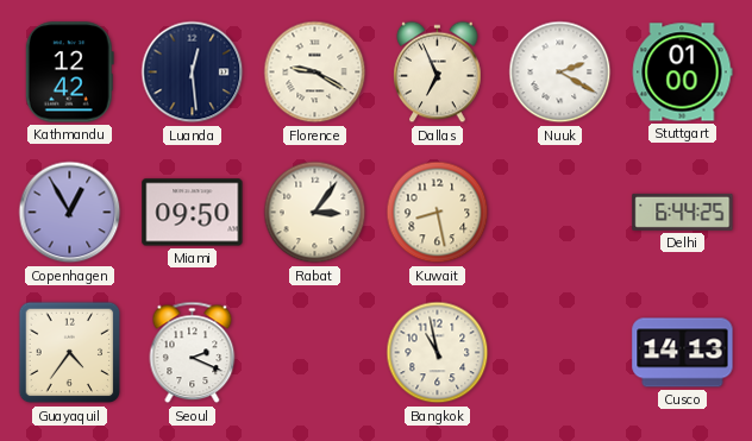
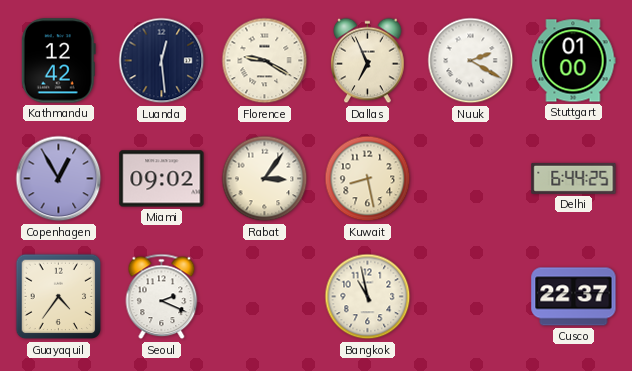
Miami: 09:50 -> 09:02
Cusco: 14:13 -> 22:37
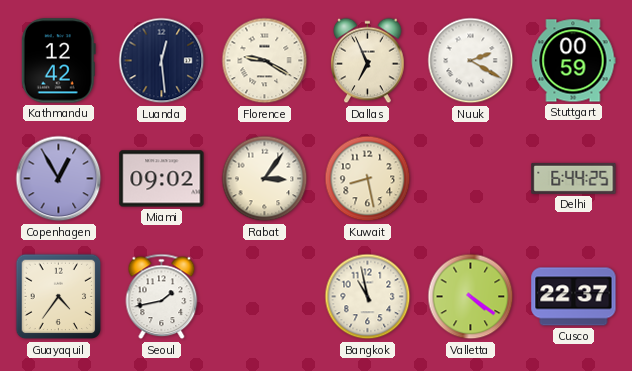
Stuttgart: 01:00 -> 00:59
Seoul: 2:19 -> 1:43
Valletta: none -> 4:21
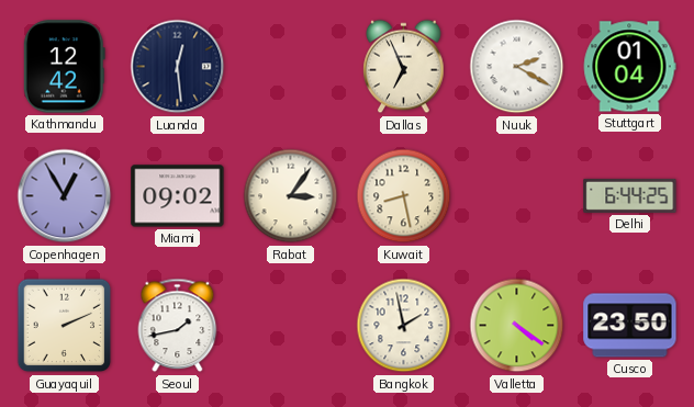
Florence: 9:20 -> none
Stuttgart: 00:59 -> 01:04
Guayaquil: 4:36 -> 2:11
Bangkok: 10:58 -> 1:58
Cusco: 22:37 -> 23:50
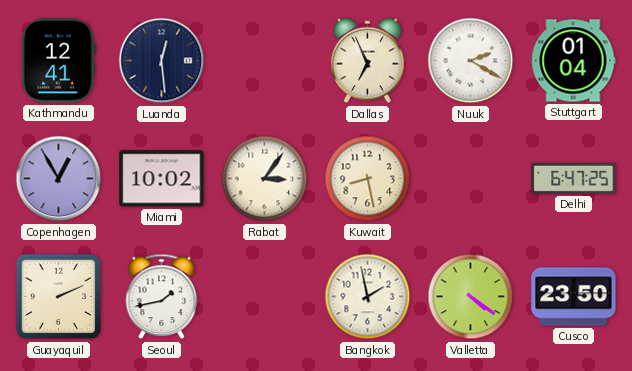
Kathmandu: 12:42 -> 12:41
Miami: 09:02 -> 10:02
Delhi: 6:44 -> 6:47
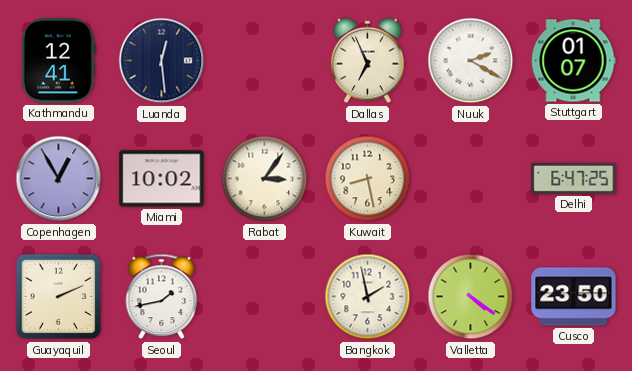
Stuttgart: 01:04 -> 01:07
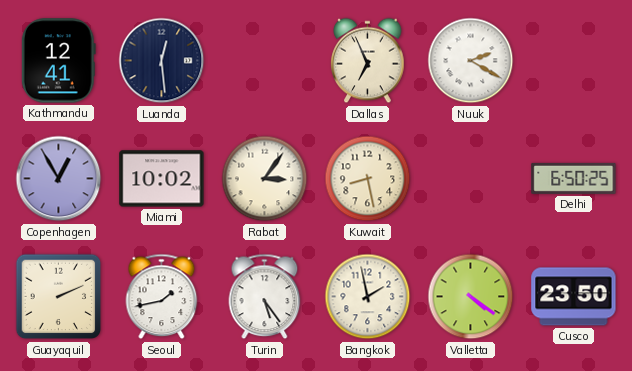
Stuttgart: 01:07 -> none
Delhi: 6:47 -> 6:50
Turin: none -> 5:24
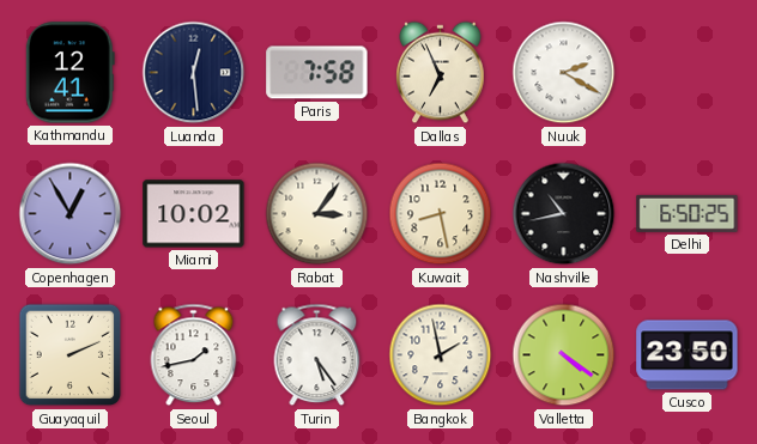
Paris: none -> 7:58
Nashville: none -> 10:43
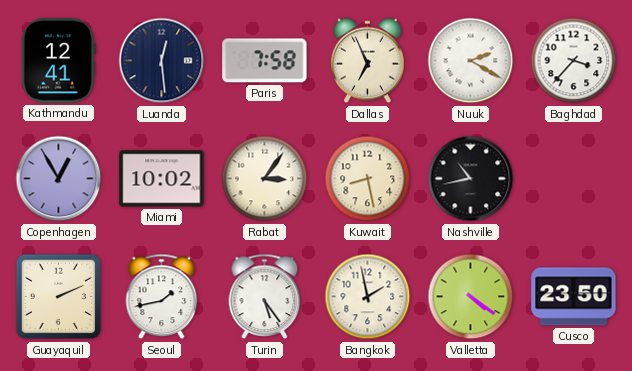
Baghdad: none -> 3:37
Delhi: 6:50 -> none
